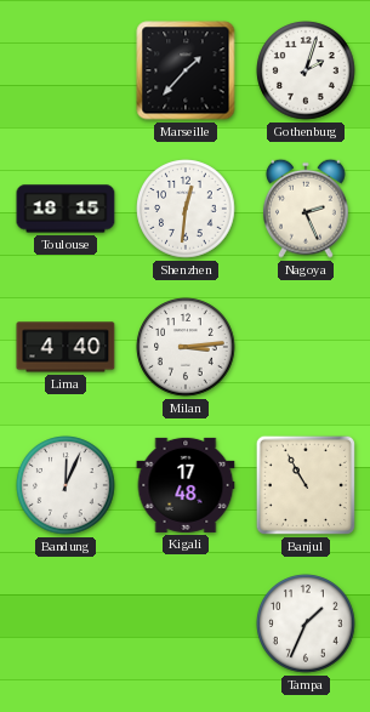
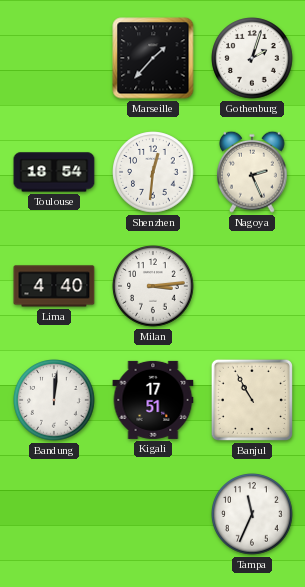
Toulouse: 18:15 -> 18:54
Bandung: 12:04 -> 12:01
Kigali: 17:48 -> 17:51
Tampa: 1:34 -> 11:34
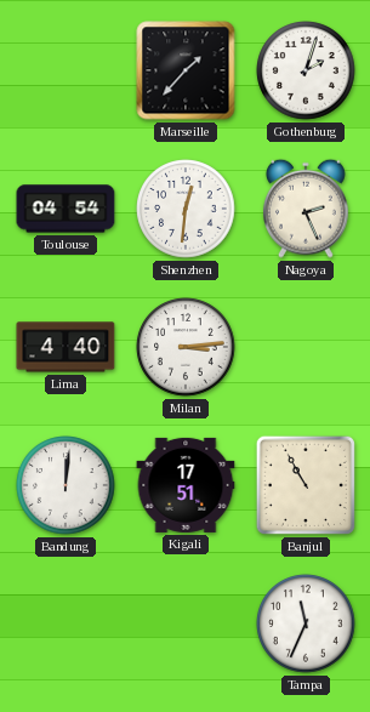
Toulouse: 18:54 -> 04:54
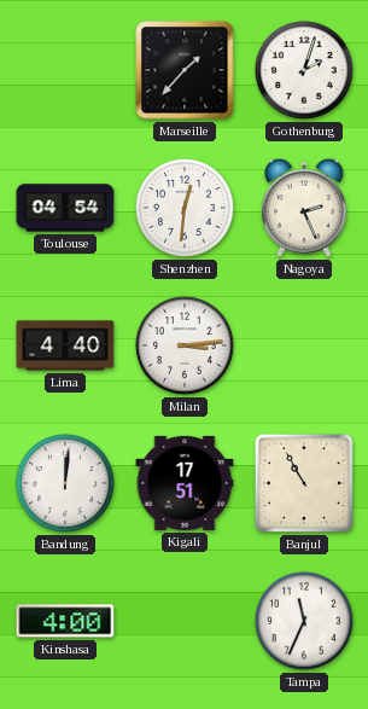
Kinshasa: none -> 4:00
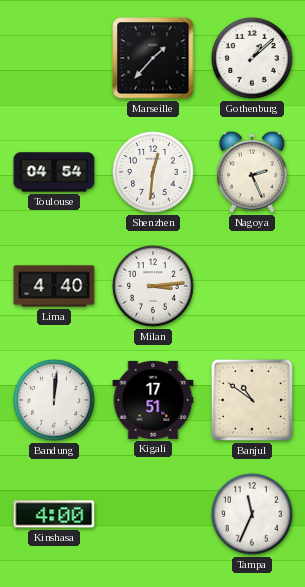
Gothenburg: 2:03 -> 1:08
Banjul: 10:55 -> 10:51
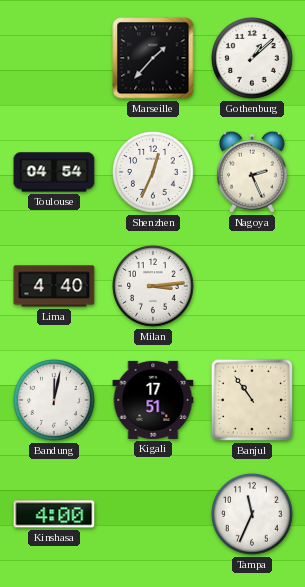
Shenzhen: 12:31 -> 12:34
Bandung: 12:01 -> 12:02
Banjul: 10:51 -> 10:54
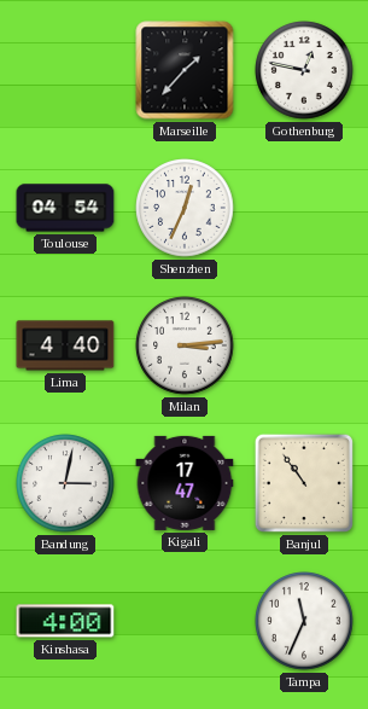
Gothenburg: 1:08 -> 12:47
Nagoya: 2:26 -> none
Bandung: 12:02 -> 3:02
Kigali: 17:51 -> 17:47
